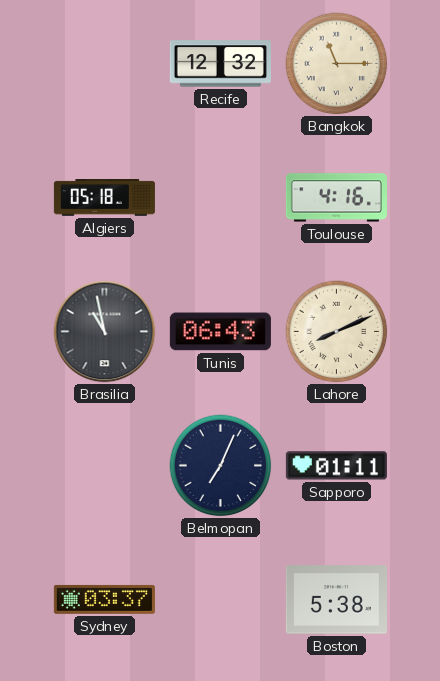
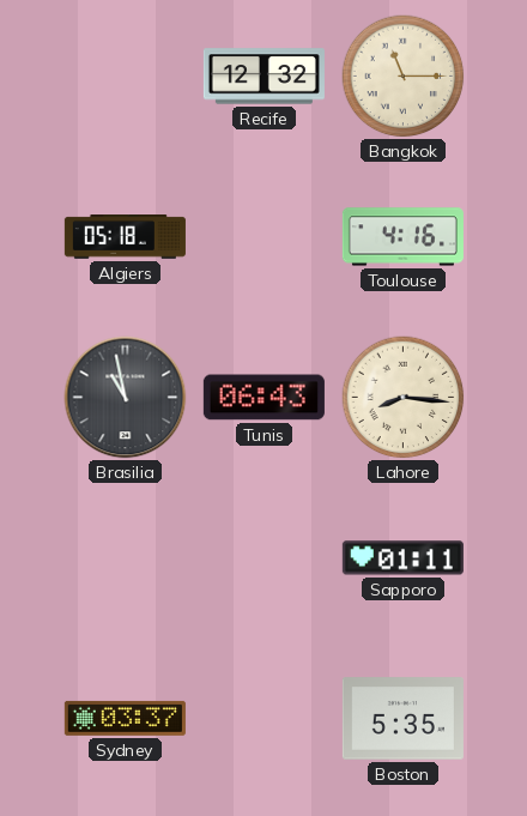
Lahore: 8:11 -> 8:16
Belmopan: 7:04 -> none
Boston: 5:38 -> 5:35
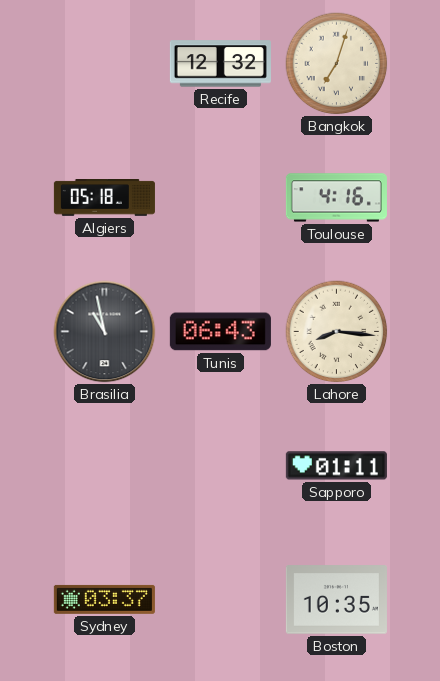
Bangkok: 11:15 -> 7:03
Boston: 5:35 -> 10:35
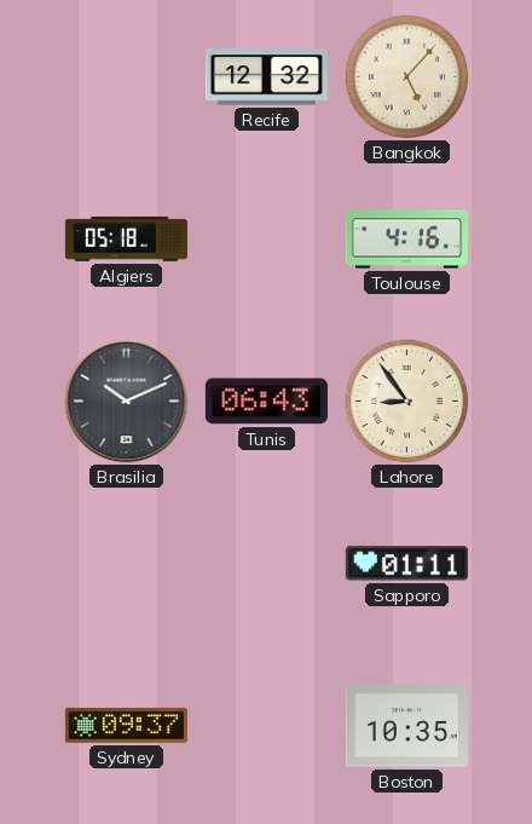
Bangkok: 7:03 -> 5:07
Brasilia: 10:58 -> 10:11
Lahore: 8:16 -> 8:54
Sydney: 03:37 -> 09:37
